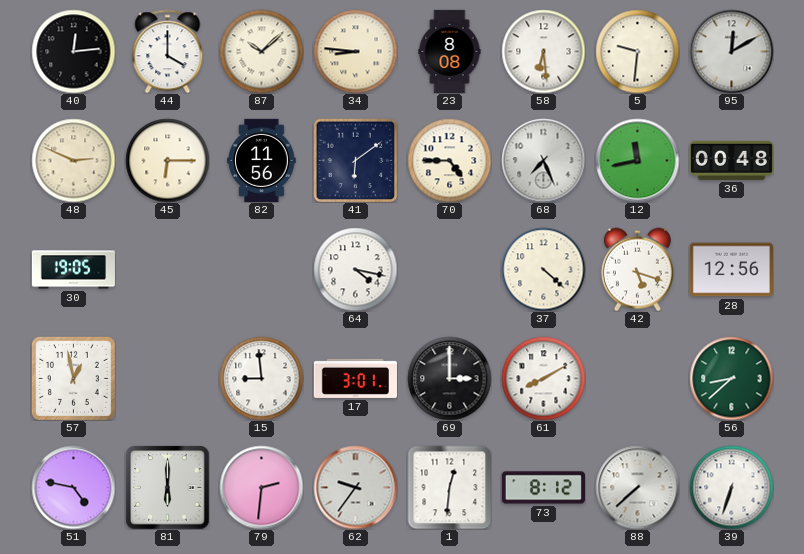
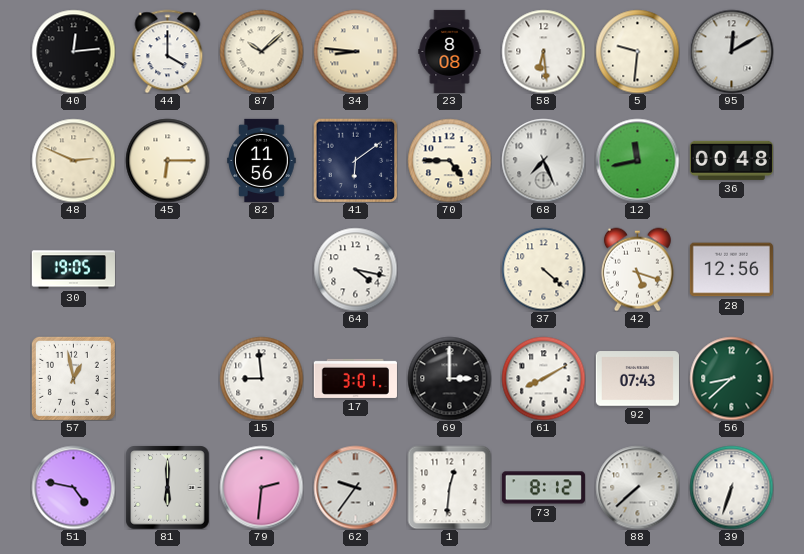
92: none -> 07:43
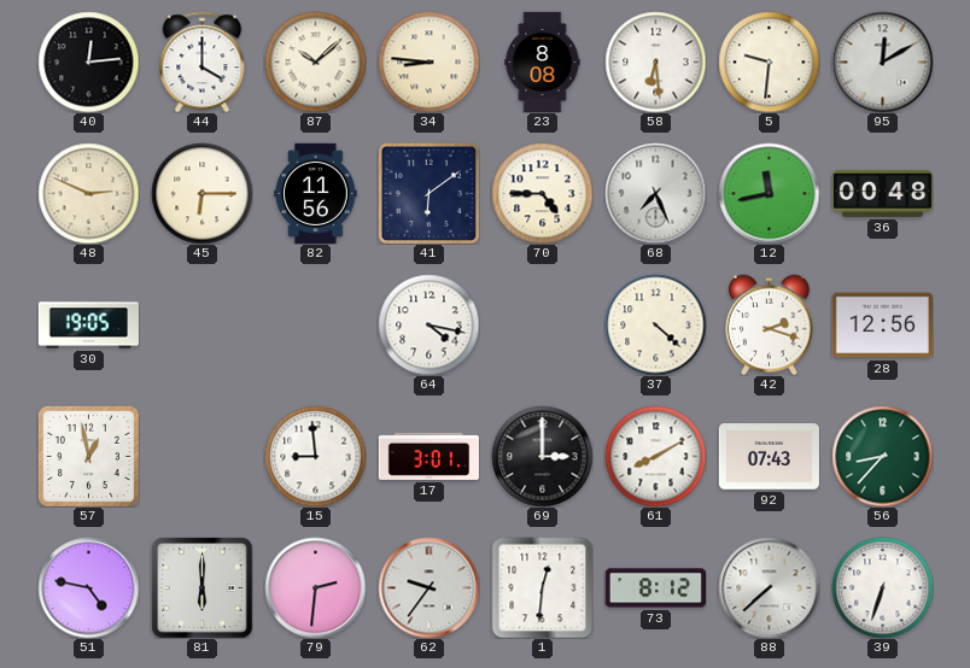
42: 5:18 -> 2:18
56: 8:38 -> 8:37
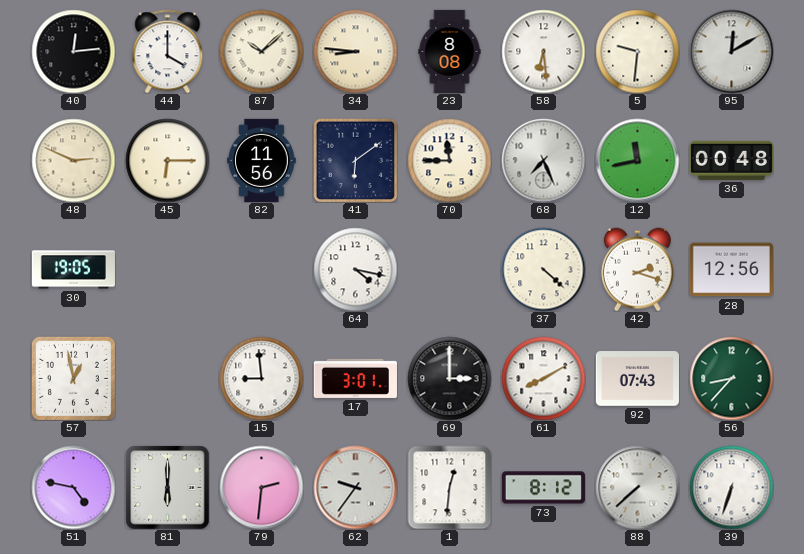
70: 4:45 -> 11:45
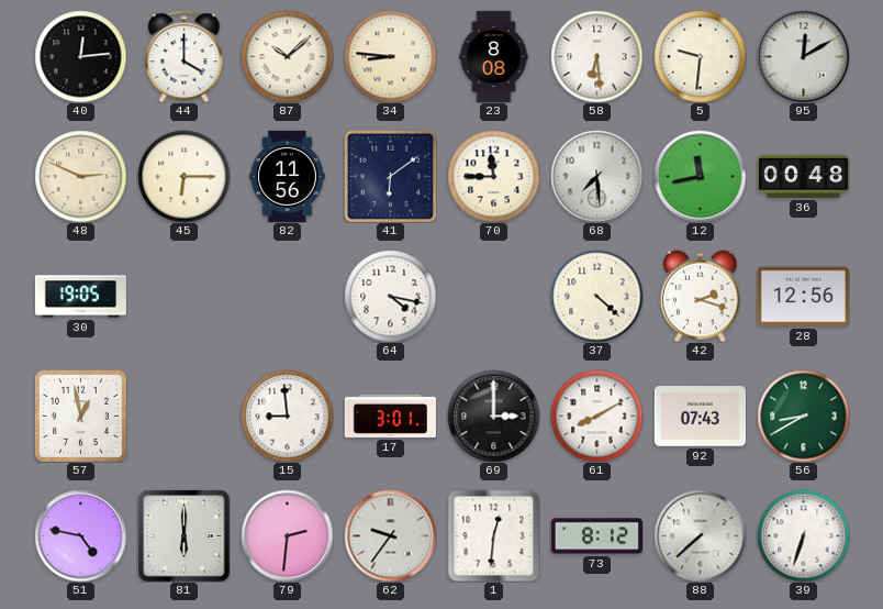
68: 7:26 -> 7:29
56: 8:37 -> 8:40
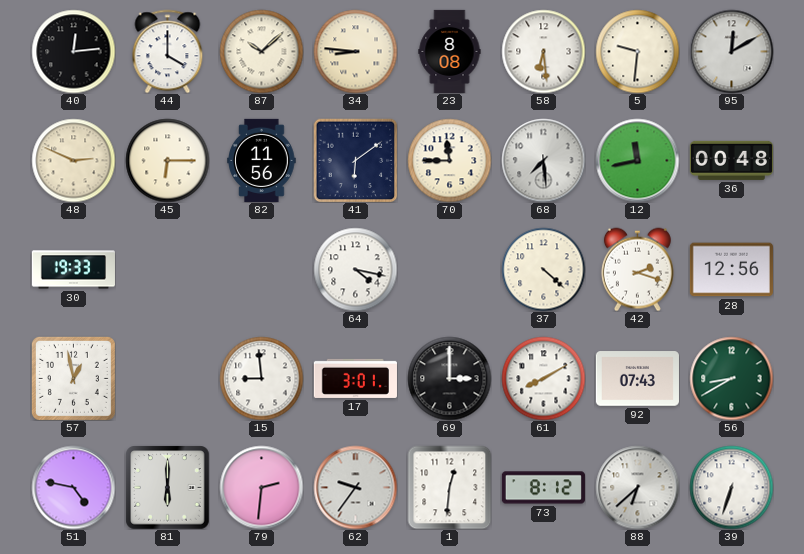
30: 19:05 -> 19:33
88: 7:38 -> 6:38
